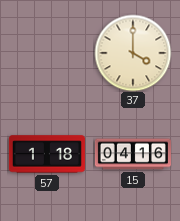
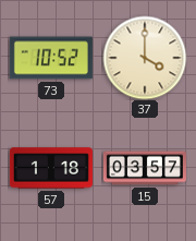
73: none -> 10:52
15: 04:16 -> 03:57
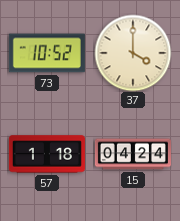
15: 03:57 -> 04:24
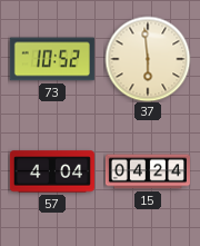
37: 4:00 -> 5:59
57: 1:18 -> 4:04
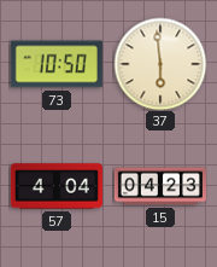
73: 10:52 -> 10:50
15: 04:24 -> 04:23
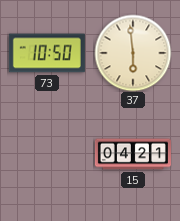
57: 4:04 -> none
15: 04:23 -> 04:21
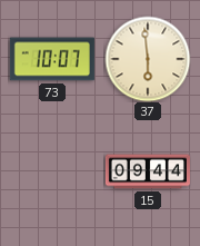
73: 10:50 -> 10:07
15: 04:21 -> 09:44
